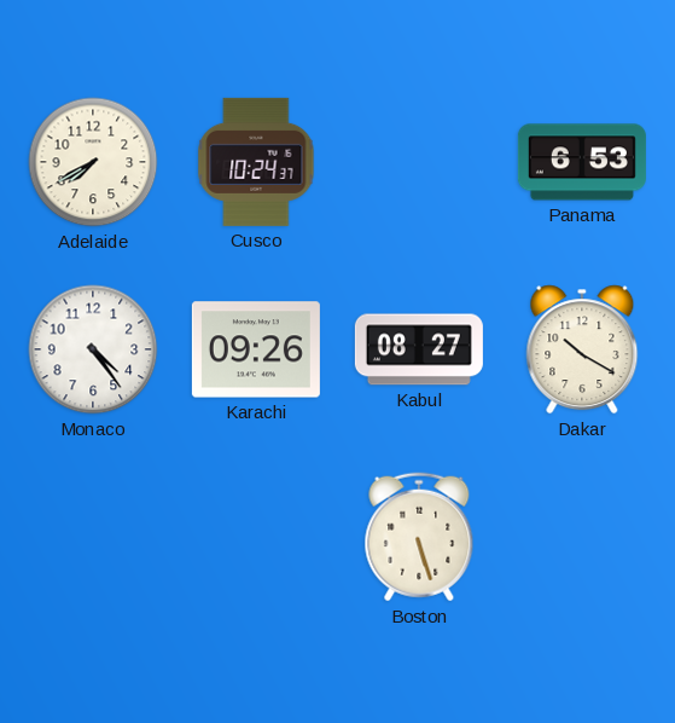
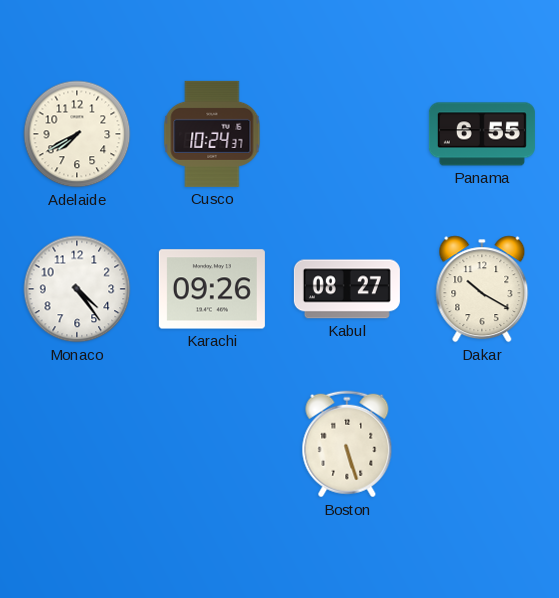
Panama: 6:53 -> 6:55
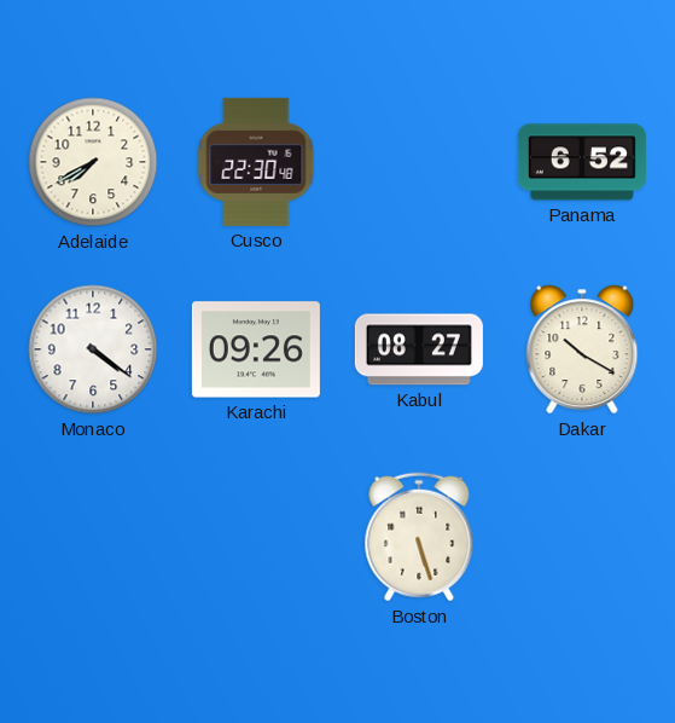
Cusco: 10:24 -> 22:30
Panama: 6:55 -> 6:52
Monaco: 4:24 -> 4:21
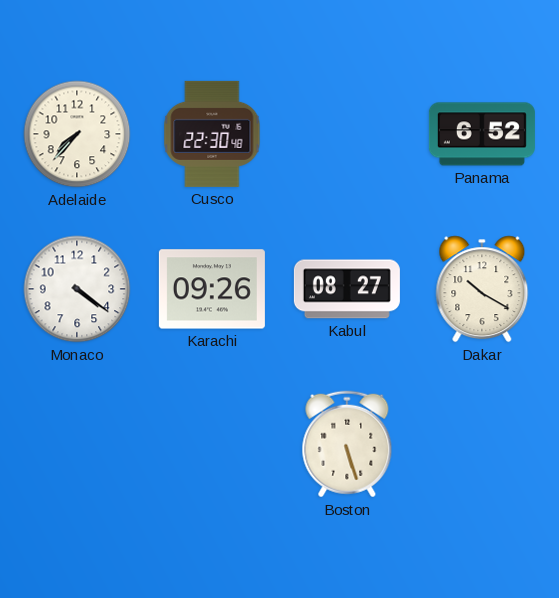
Adelaide: 7:40 -> 7:37
